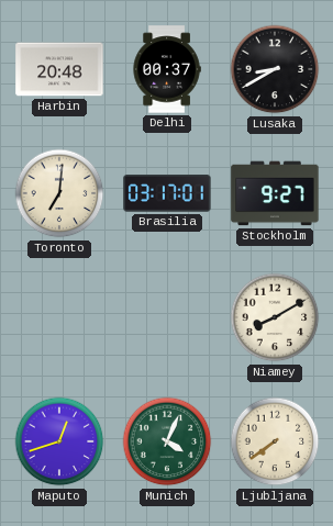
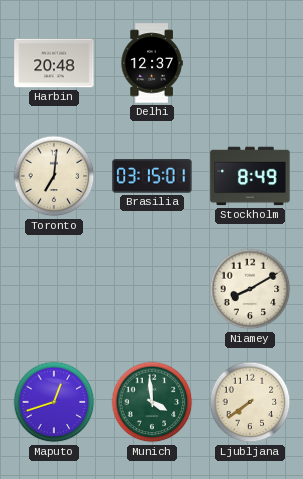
Delhi: 00:37 -> 12:37
Lusaka: 8:40 -> none
Brasilia: 03:17 -> 03:15
Stockholm: 9:27 -> 8:49
Munich: 4:04 -> 3:59
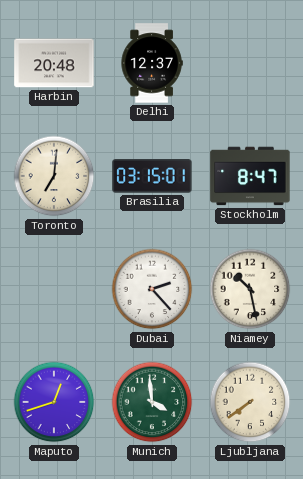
Stockholm: 8:49 -> 8:47
Dubai: none -> 2:23
Niamey: 8:10 -> 10:28
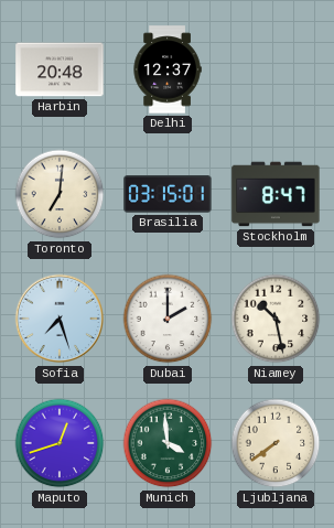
Sofia: none -> 7:27
Dubai: 2:23 -> 2:00
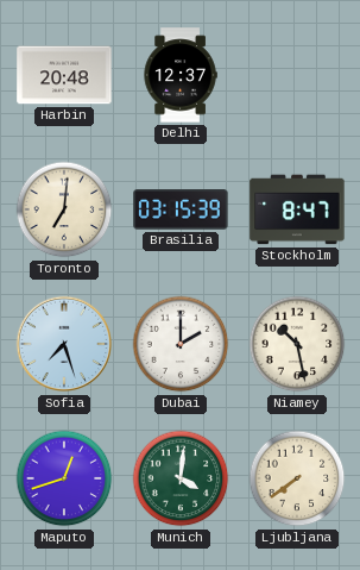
Brasilia: 03:15:01 -> 03:15:39
Munich: 3:59 -> 4:01
